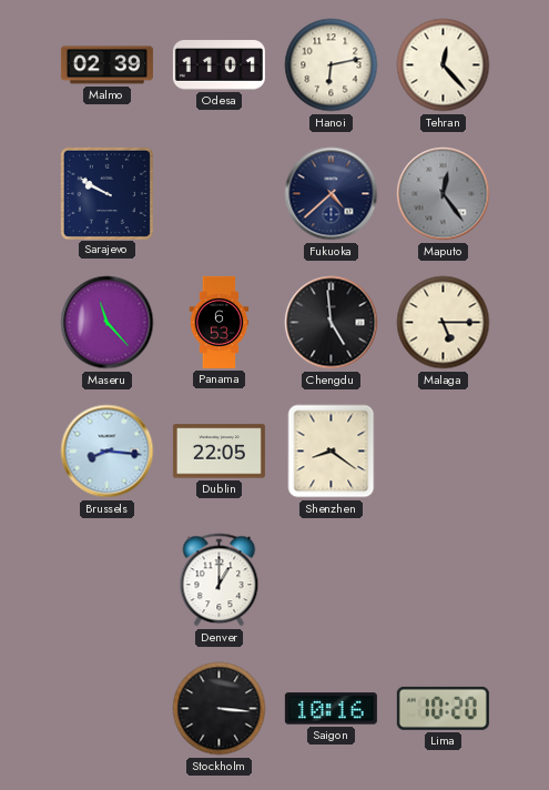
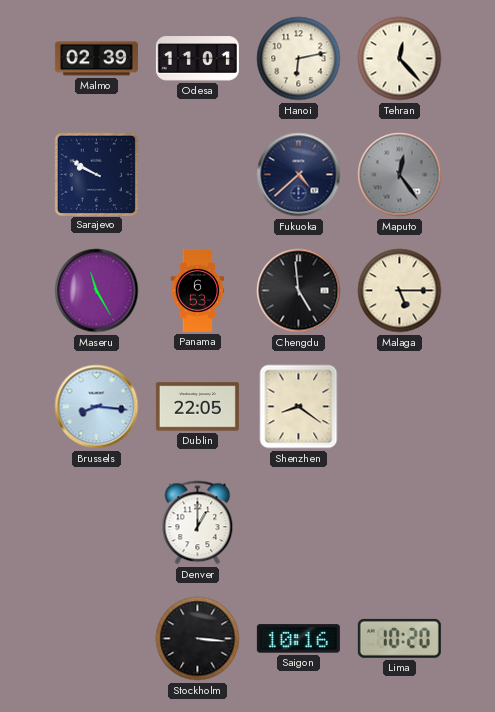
Maseru: 11:23 -> 11:25
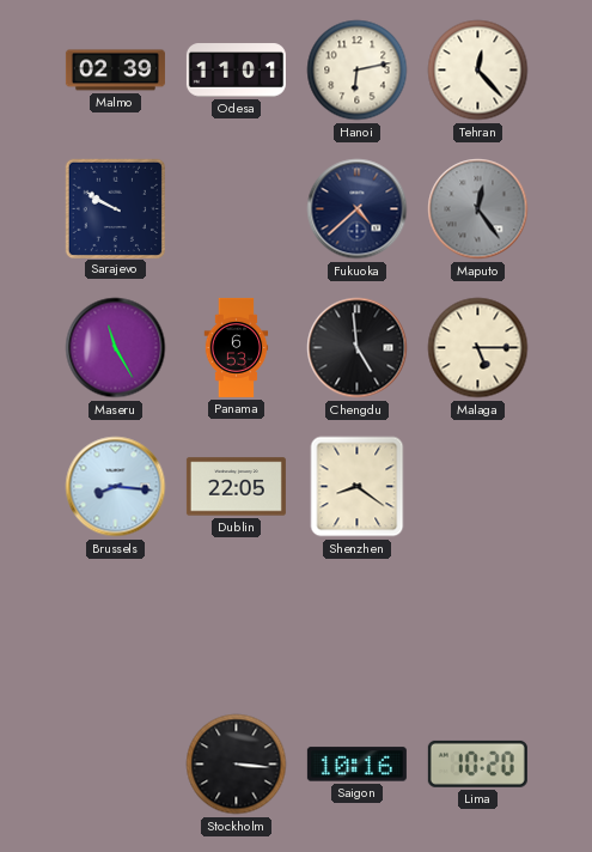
Denver: 1:00 -> none
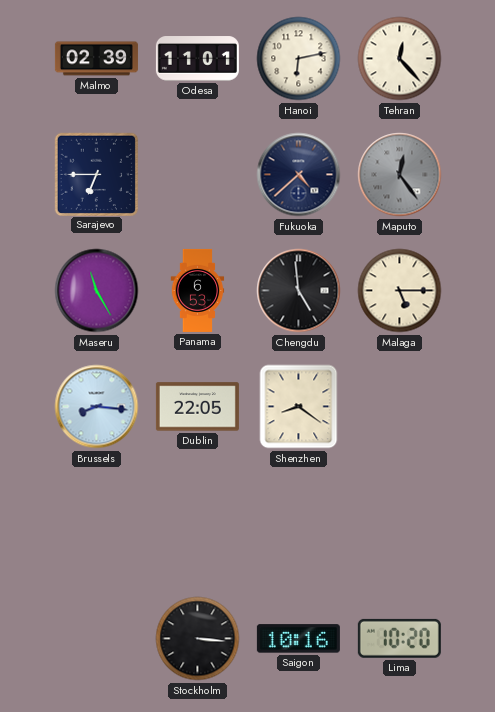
Sarajevo: 9:50 -> 6:45
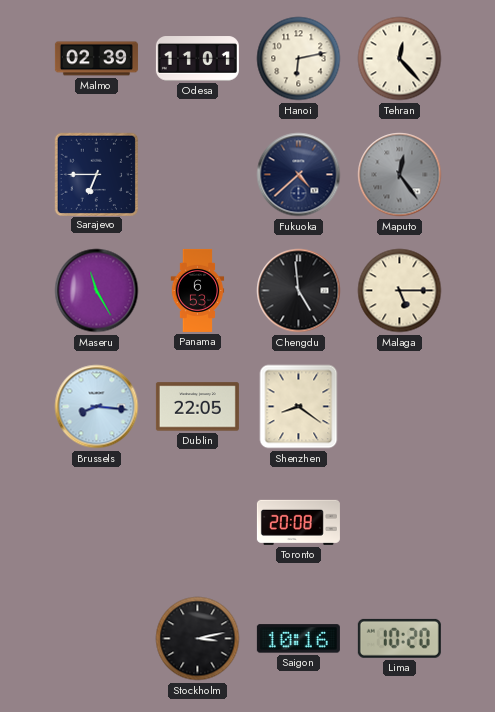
Toronto: none -> 20:08
Stockholm: 3:16 -> 3:13
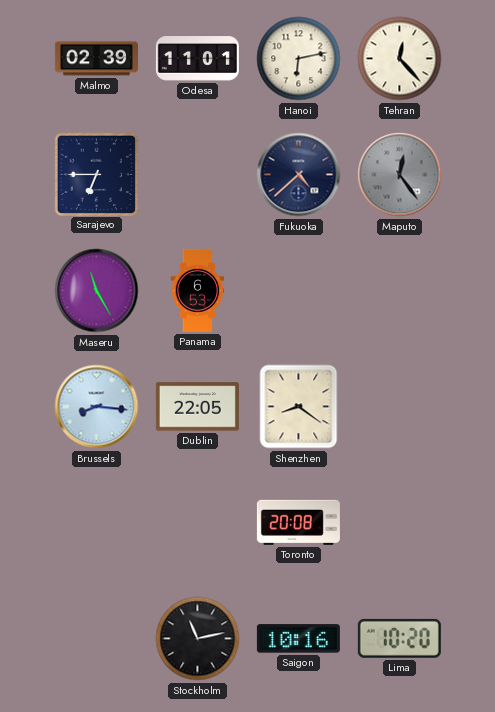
Chengdu: 4:59 -> none
Malaga: 5:15 -> none
Stockholm: 3:13 -> 11:13
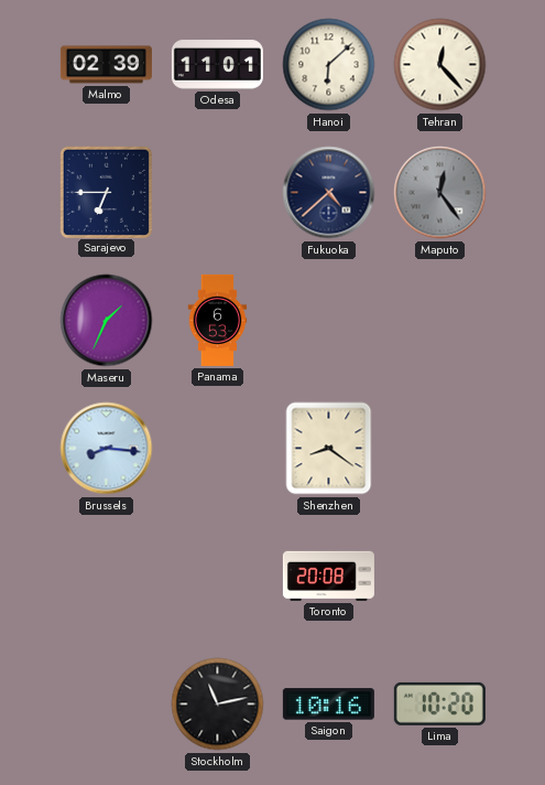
Hanoi: 6:13 -> 6:08
Maseru: 11:25 -> 1:34
Dublin: 22:05 -> none
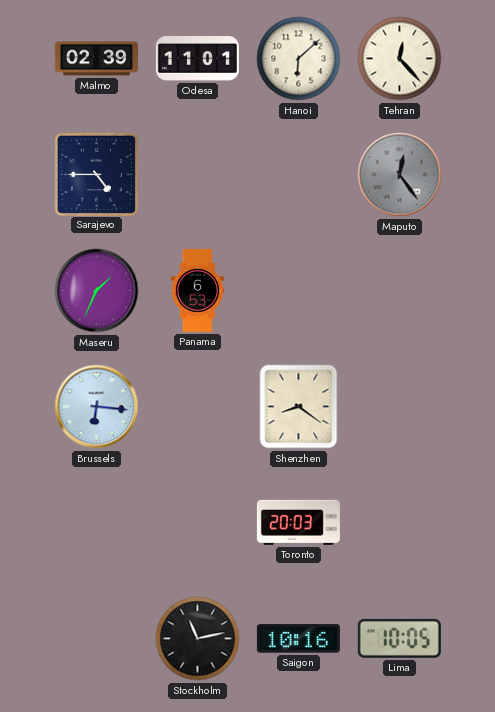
Sarajevo: 6:45 -> 4:45
Fukuoka: 4:38 -> none
Brussels: 8:16 -> 6:16
Toronto: 20:08 -> 20:03
Lima: 10:20 -> 10:05
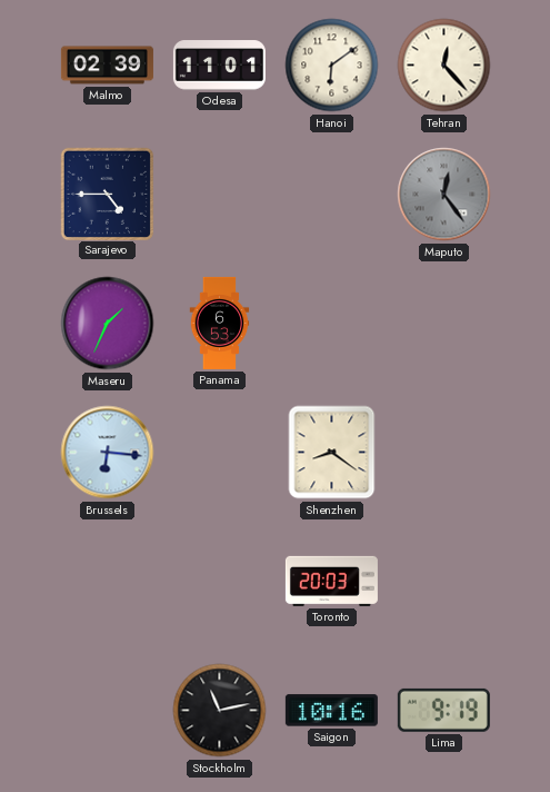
Hanoi: 6:08 -> 6:09
Lima: 10:05 -> 9:19
